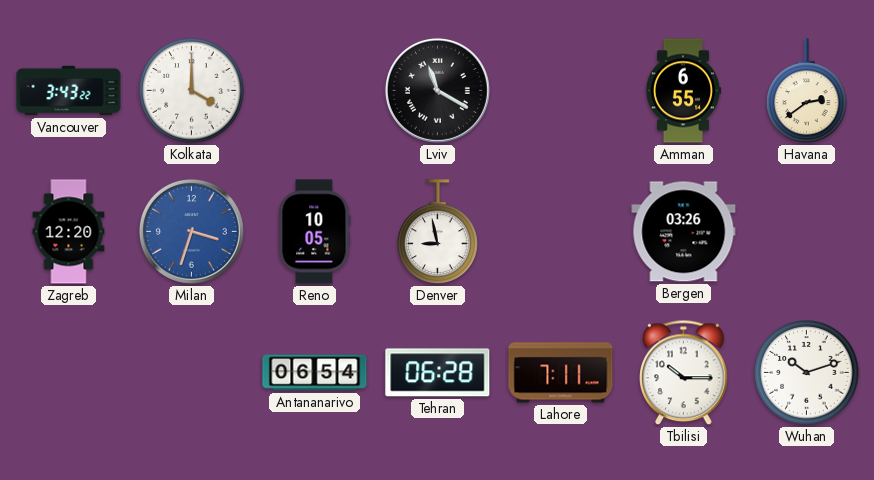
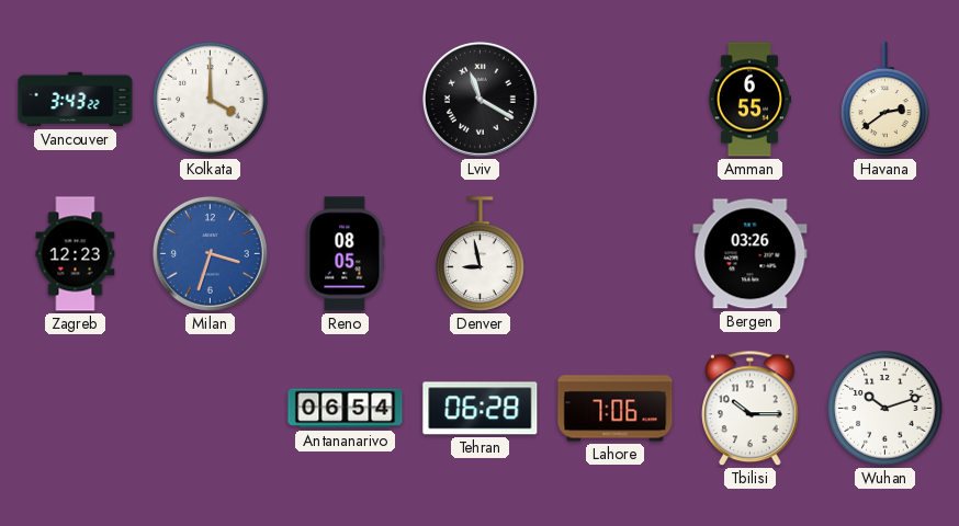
Zagreb: 12:20 -> 12:23
Reno: 10:05 -> 08:05
Lahore: 7:11 -> 7:06
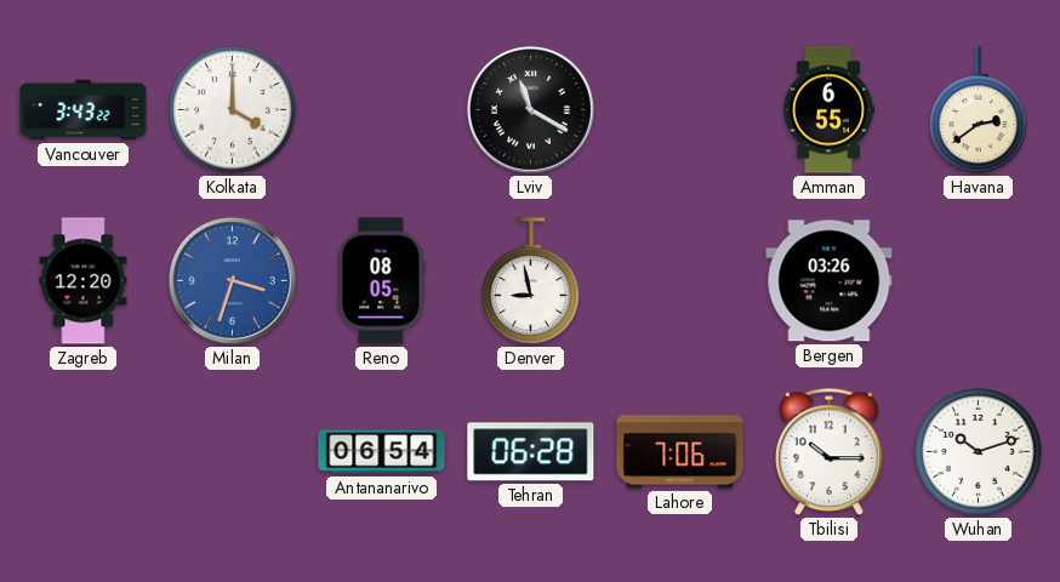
Zagreb: 12:23 -> 12:20
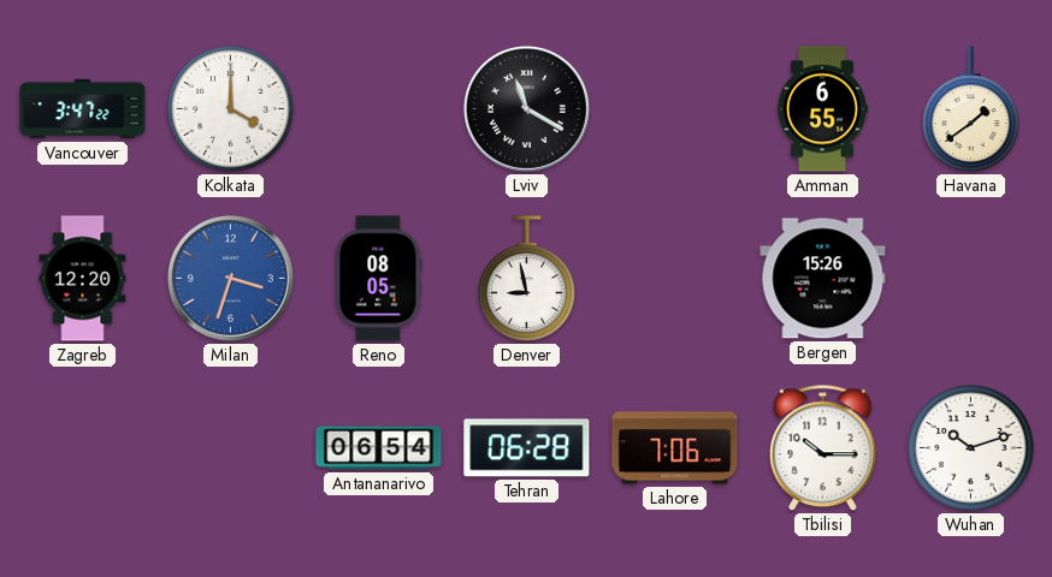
Vancouver: 3:43 -> 3:47
Havana: 2:39 -> 1:39
Bergen: 03:26 -> 15:26
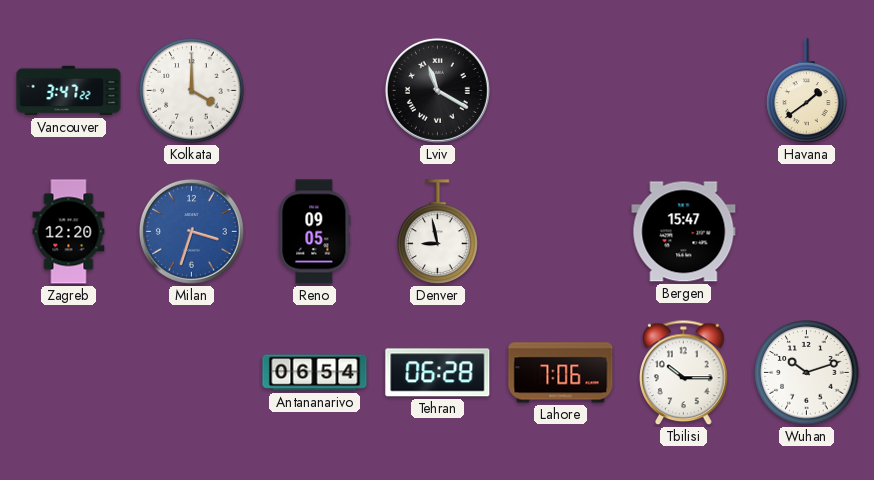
Amman: 6:55 -> none
Reno: 08:05 -> 09:05
Bergen: 15:26 -> 15:47
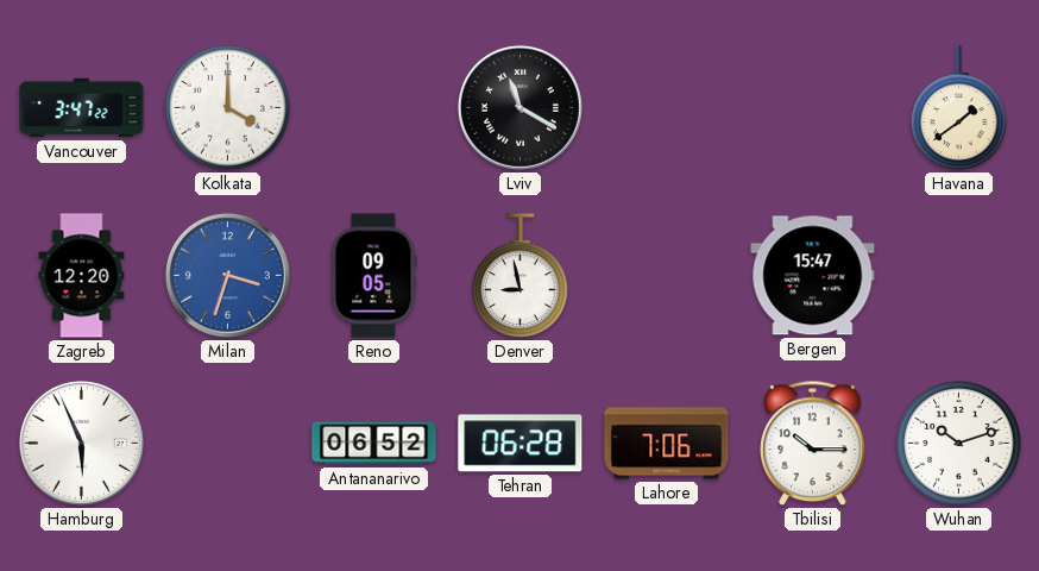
Hamburg: none -> 5:56
Antananarivo: 06:54 -> 06:52
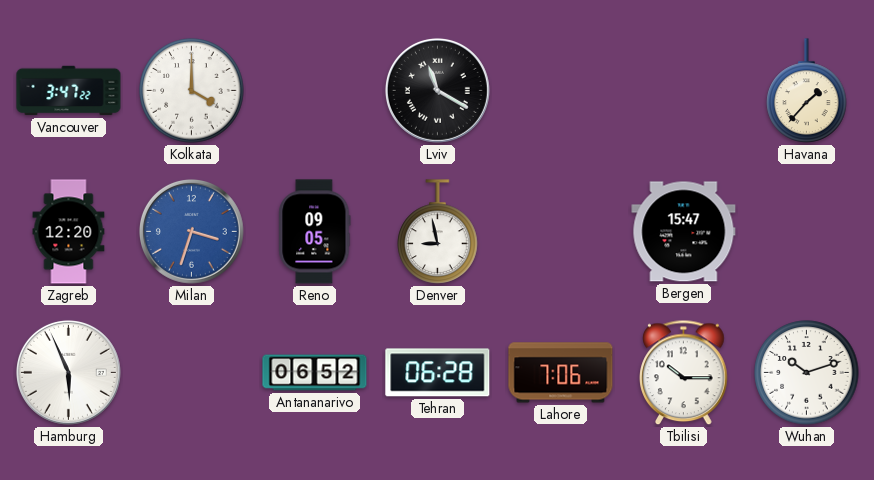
Havana: 1:39 -> 1:37
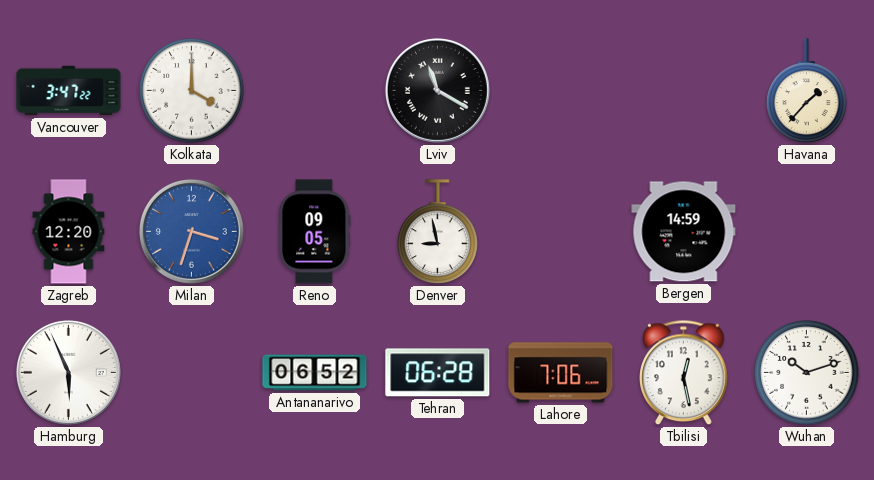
Bergen: 15:47 -> 14:59
Tbilisi: 10:15 -> 12:28
